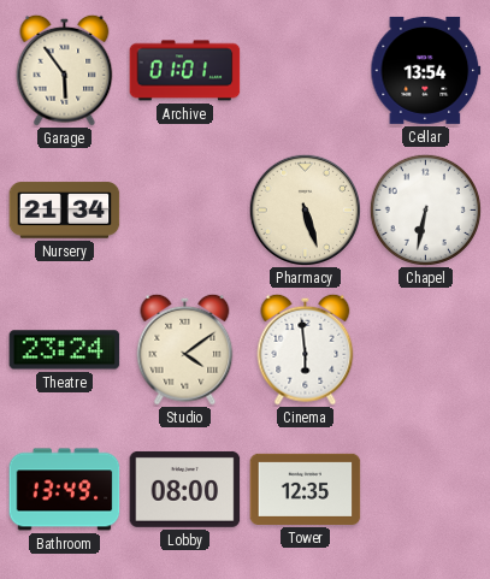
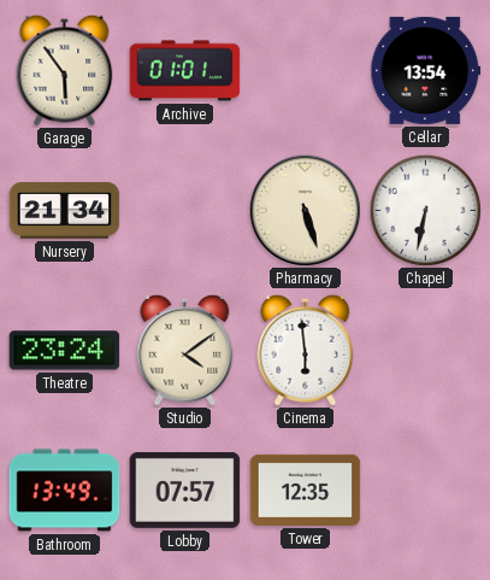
Lobby: 08:00 -> 07:57
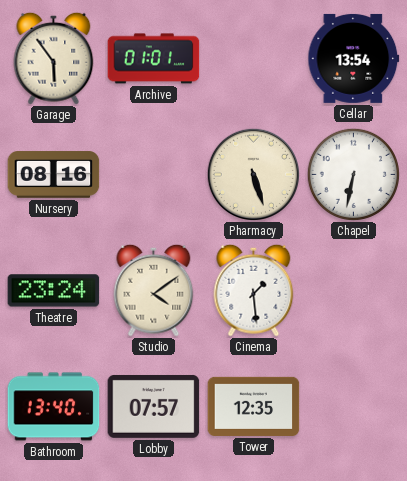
Nursery: 21:34 -> 08:16
Cinema: 5:59 -> 1:29
Bathroom: 13:49 -> 13:40
